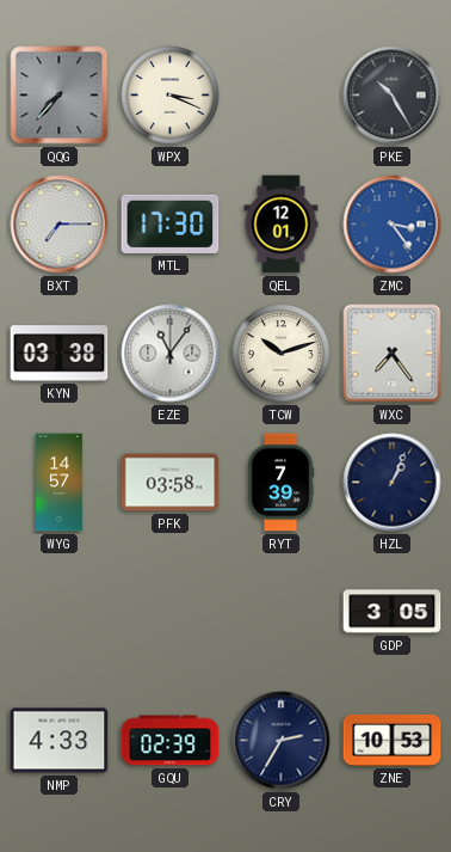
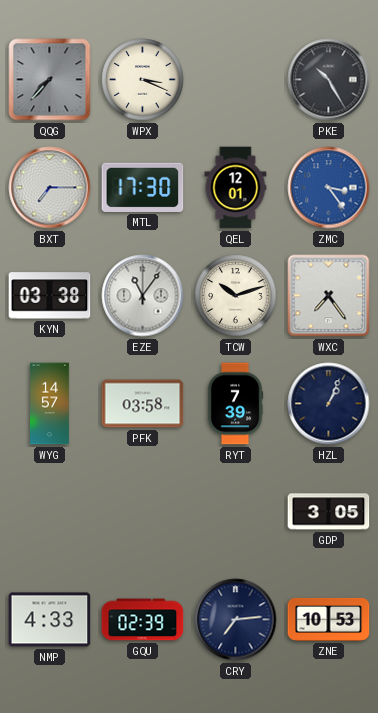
CRY: 2:35 -> 7:14
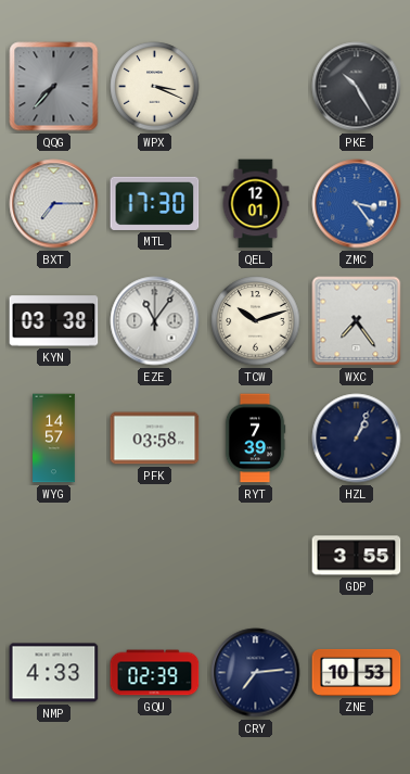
GDP: 3:05 -> 3:55
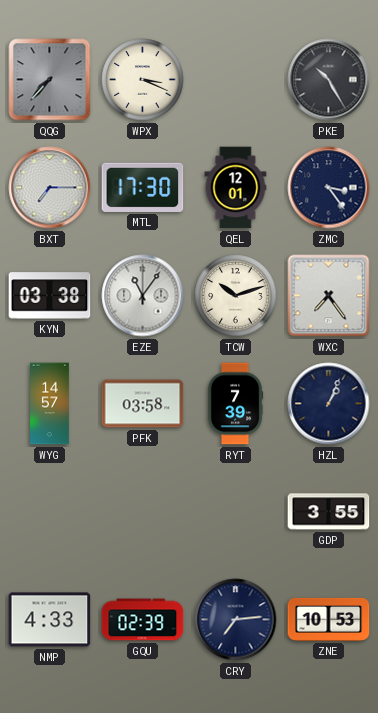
ZMC dial: blue -> navy
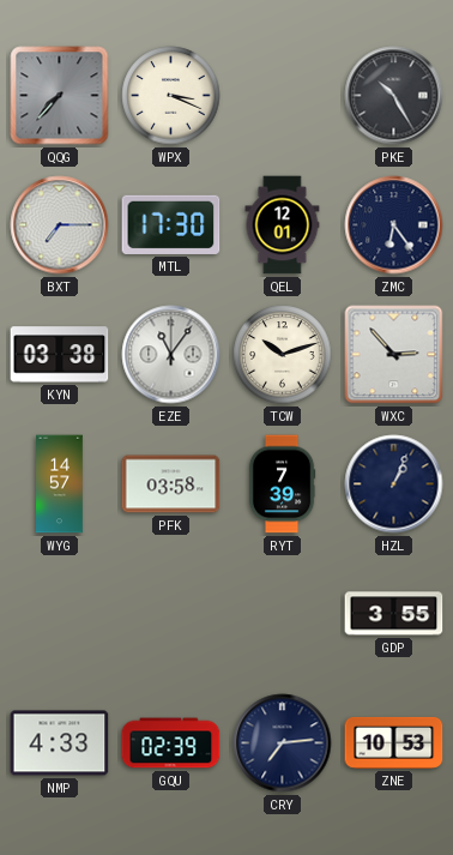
ZMC: 3:24 -> 6:24
WXC: 7:24 -> 2:53
